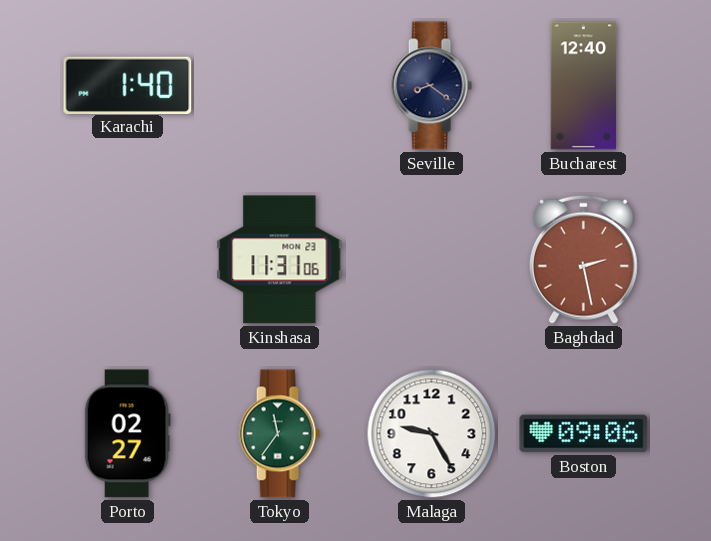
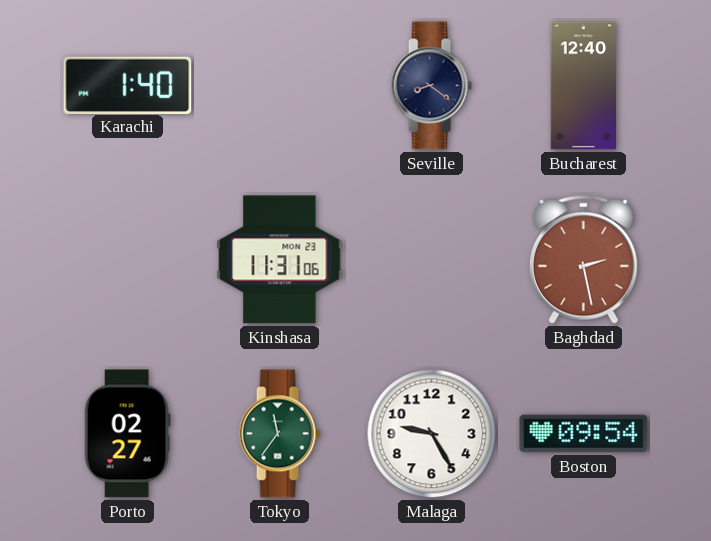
Boston: 09:06 -> 09:54
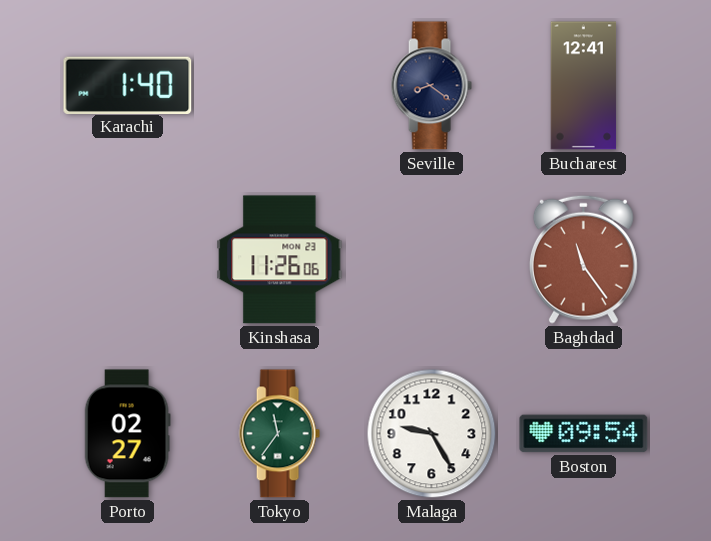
Bucharest: 12:40 -> 12:41
Kinshasa: 11:31 -> 11:26
Baghdad: 2:28 -> 11:24
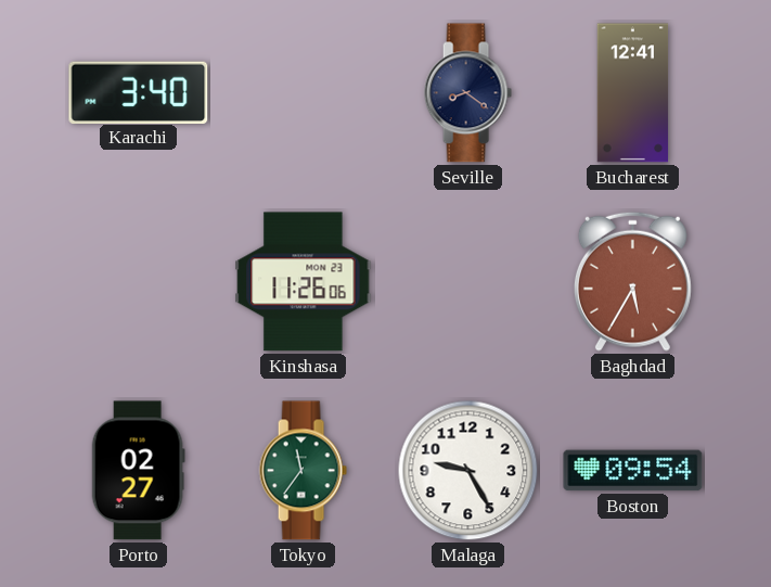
Karachi: 1:40 -> 3:40
Baghdad: 11:24 -> 5:35
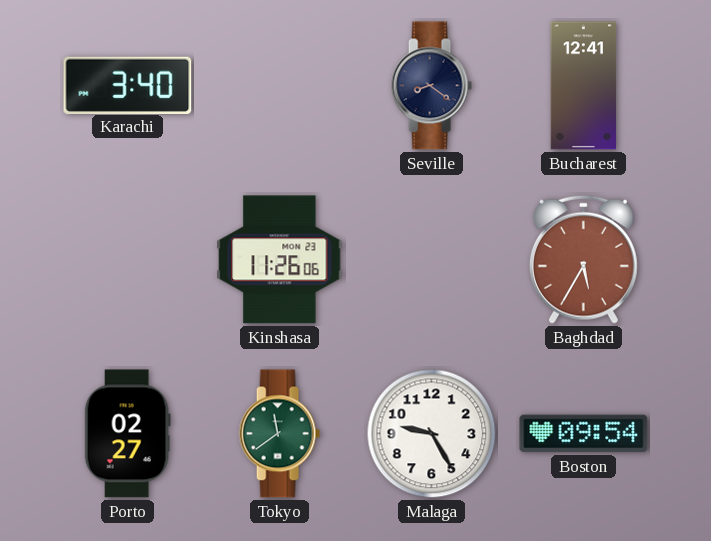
Tokyo: 11:36 -> 11:39
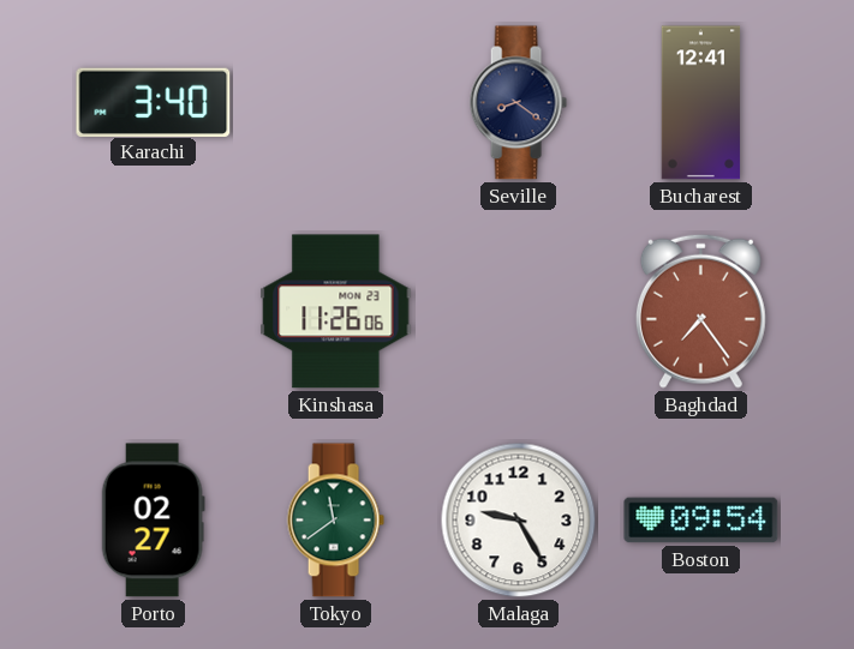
Baghdad: 5:35 -> 7:24
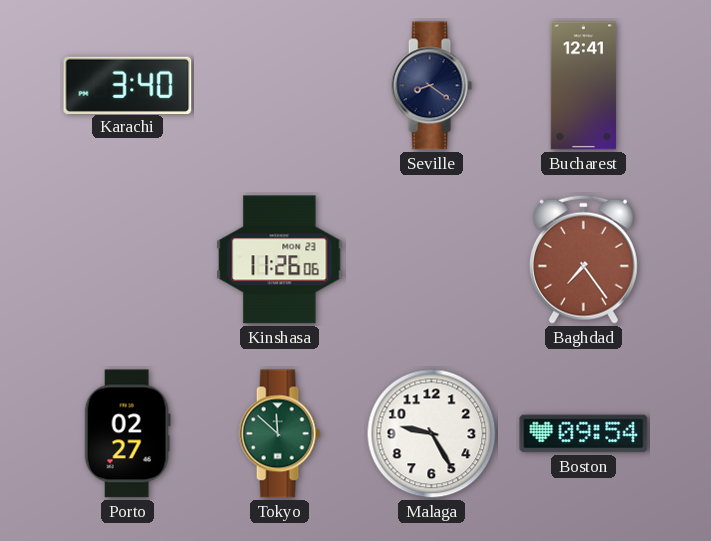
Tokyo: 11:39 -> 11:52
